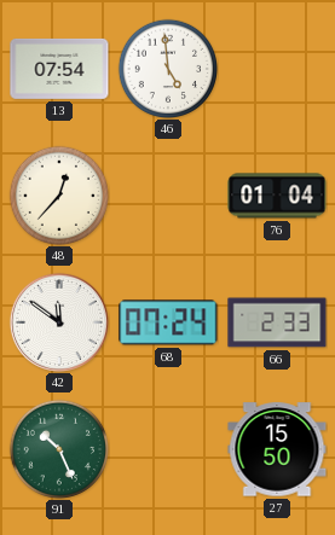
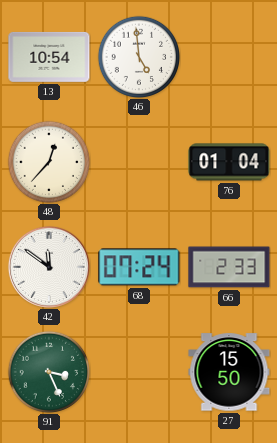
13: 07:54 -> 10:54
91: 10:26 -> 3:26
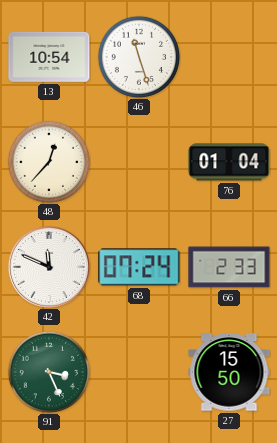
46: 4:59 -> 11:27
42: 11:51 -> 11:49
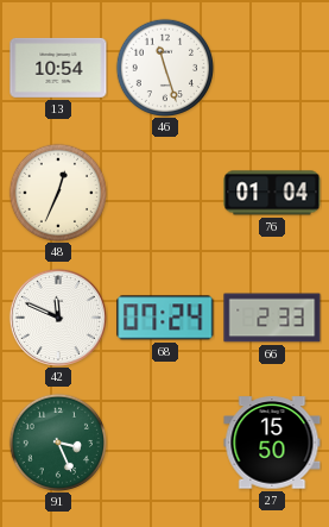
48: 12:37 -> 12:34
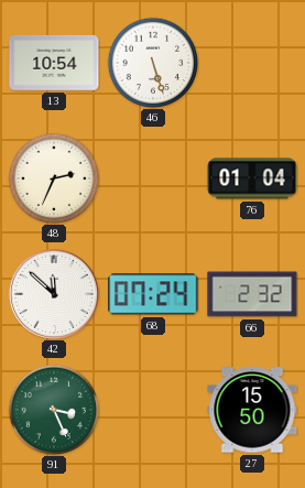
46: 11:27 -> 5:27
48: 12:34 -> 2:34
42: 11:49 -> 11:52
66: 2:33 -> 2:32
